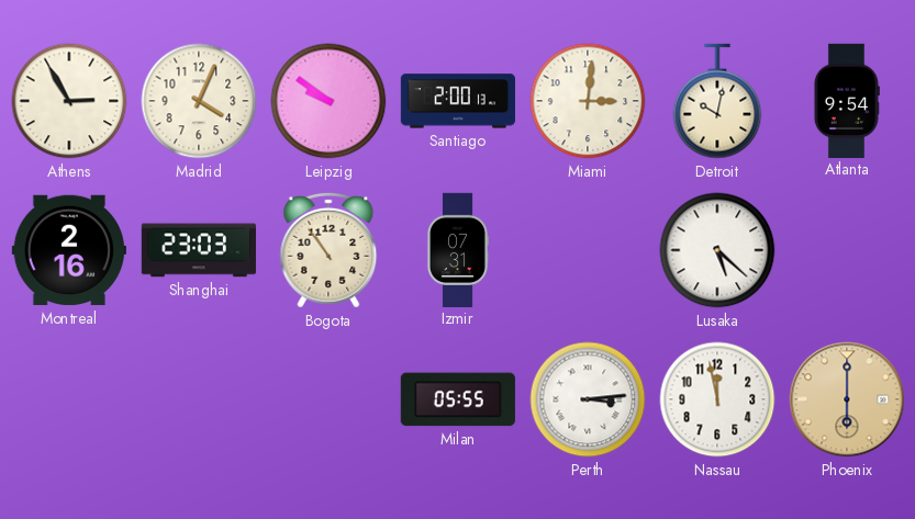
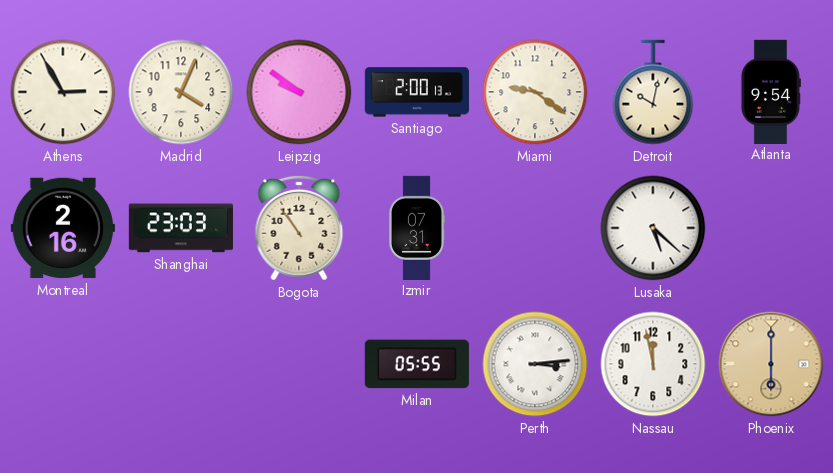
Miami: 3:01 -> 9:21
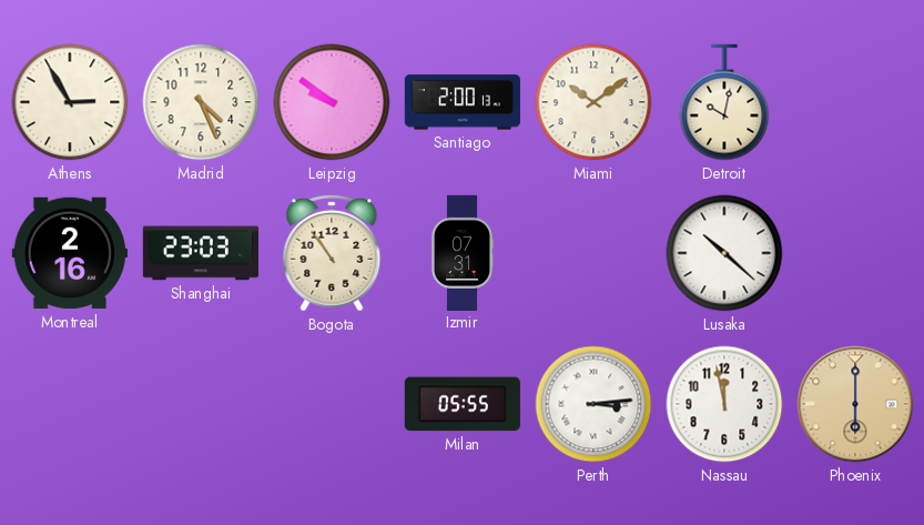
Madrid: 4:04 -> 4:26
Miami: 9:21 -> 10:09
Atlanta: 9:54 -> none
Lusaka: 5:22 -> 10:22
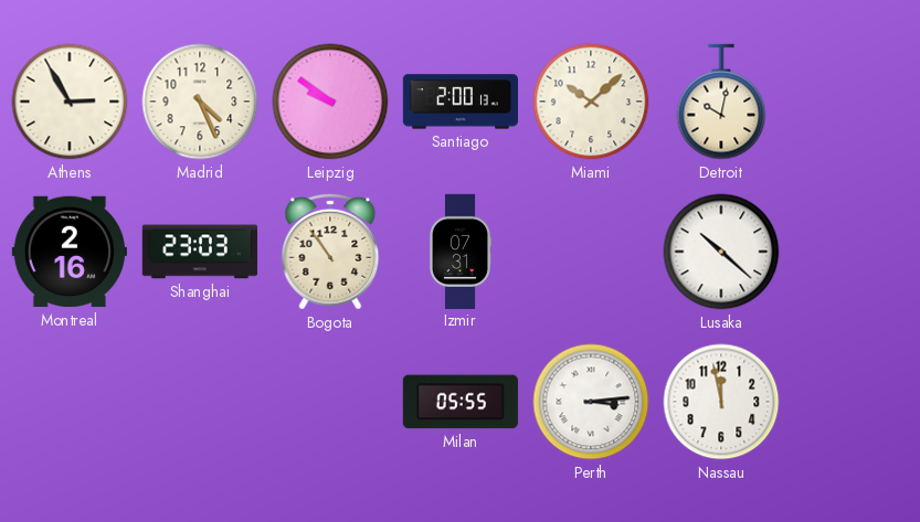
Miami: 10:09 -> 10:08
Phoenix: 6:00 -> none
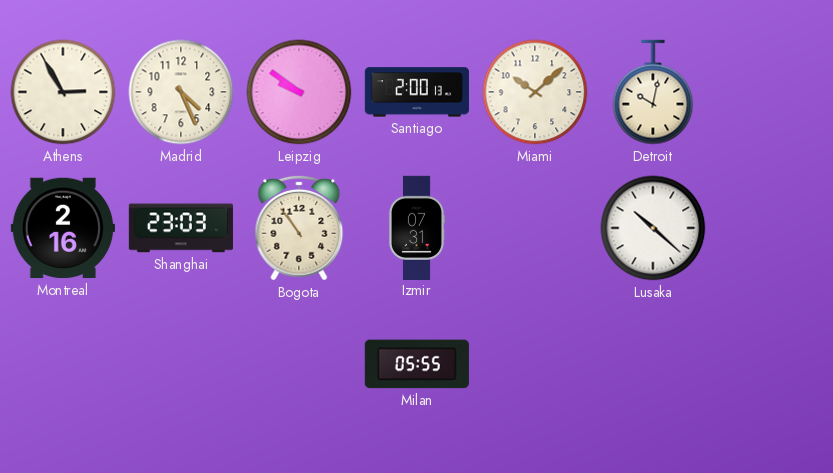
Perth: 3:14 -> none
Nassau: 11:58 -> none
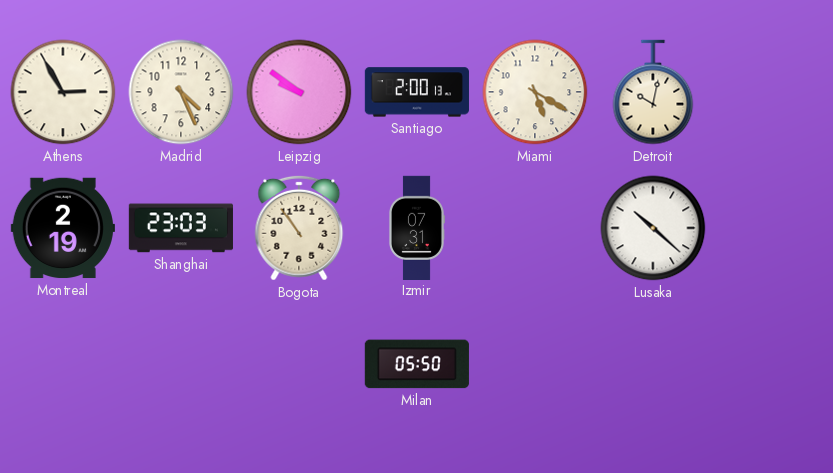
Miami: 10:08 -> 5:20
Montreal: 2:16 -> 2:19
Milan: 05:55 -> 05:50
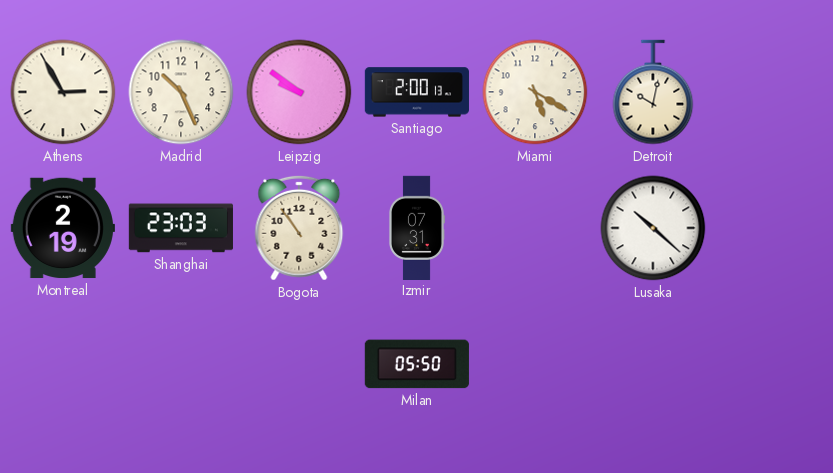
Madrid: 4:26 -> 10:26
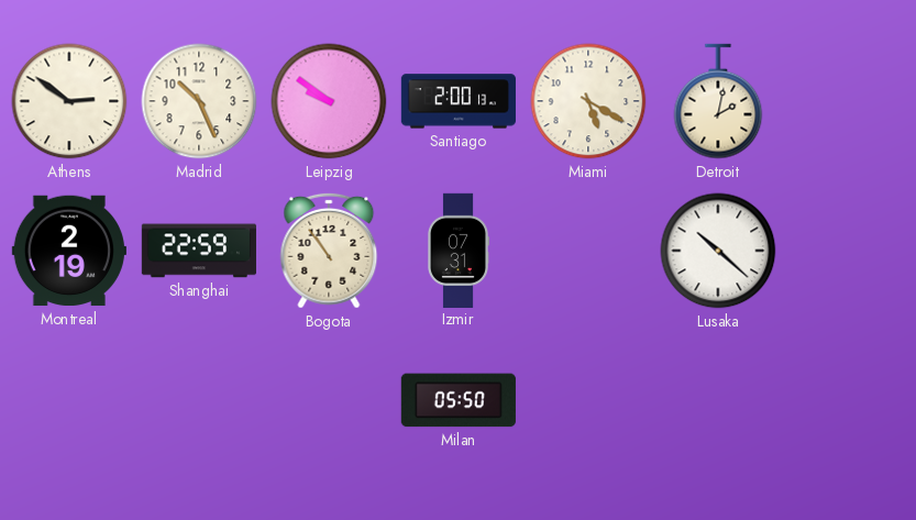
Athens: 2:55 -> 2:51
Detroit: 10:02 -> 2:02
Shanghai: 23:03 -> 22:59
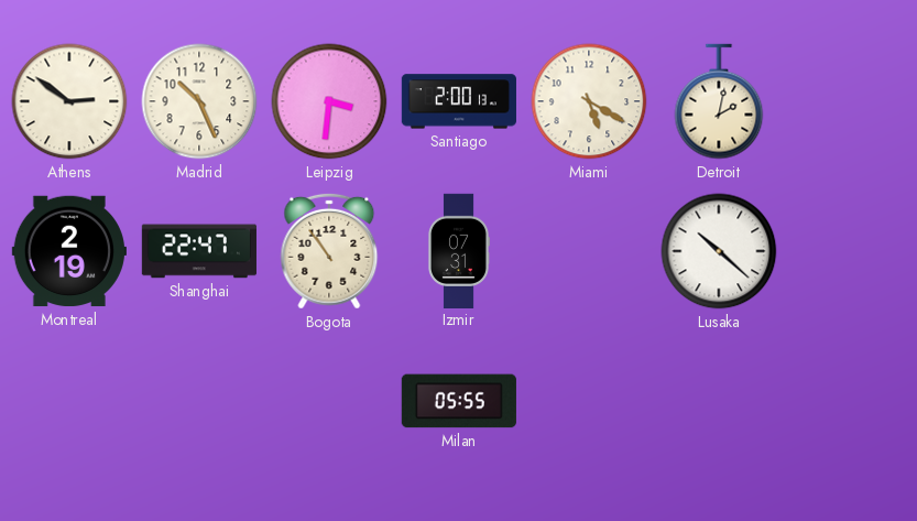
Leipzig: 9:51 -> 3:31
Shanghai: 22:59 -> 22:47
Milan: 05:50 -> 05:55
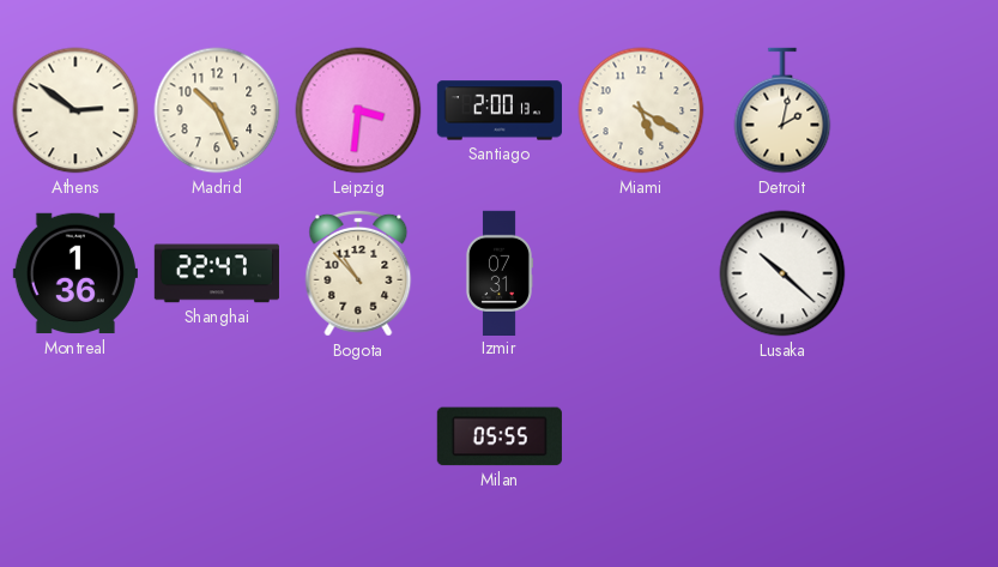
Montreal: 2:19 -> 1:36
Bogota: 10:54 -> 10:53
